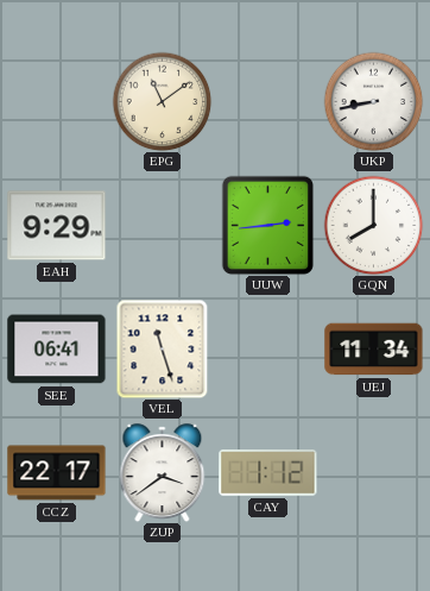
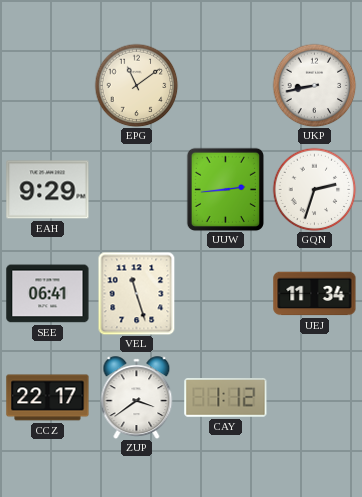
GQN: 8:00 -> 2:33
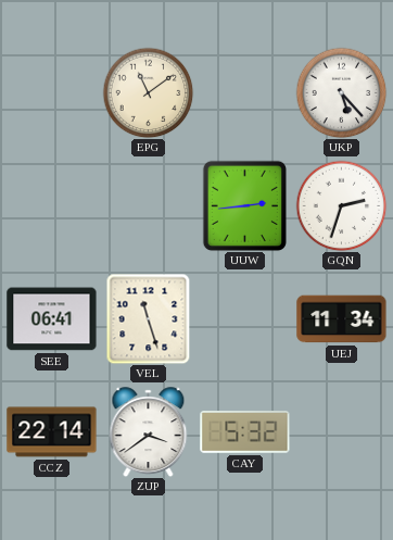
UKP: 8:43 -> 5:23
EAH: 9:29 -> none
CCZ: 22:17 -> 22:14
CAY: 1:12 -> 5:32
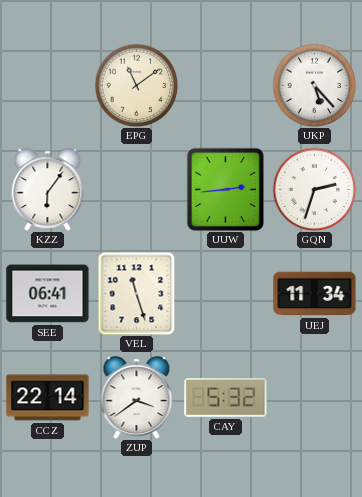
KZZ: none -> 6:06
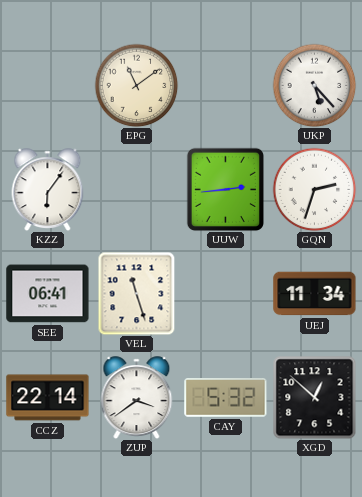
XGD: none -> 12:52
